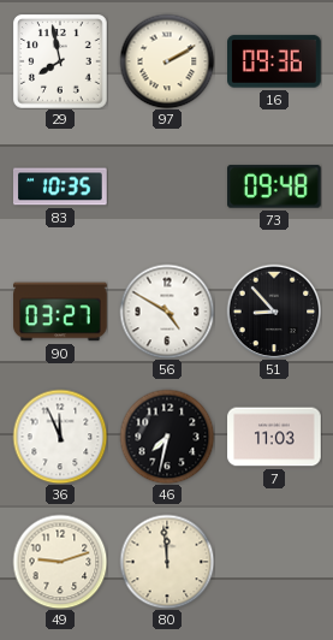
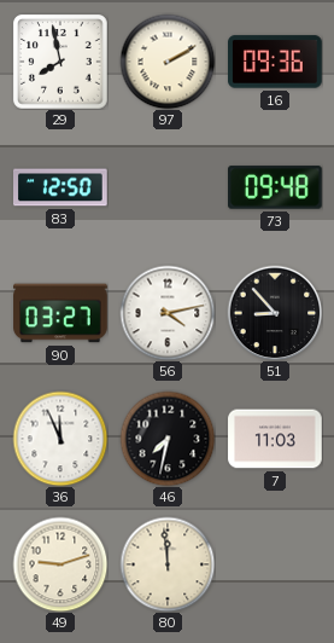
83: 10:35 -> 12:50
56: 4:50 -> 4:13
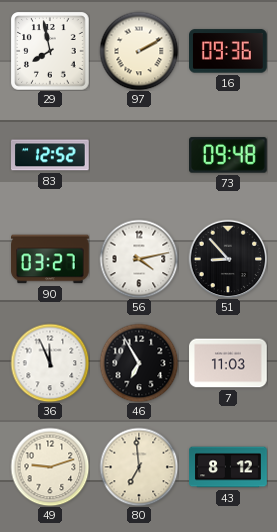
83: 12:50 -> 12:52
46: 7:32 -> 6:55
80: 11:59 -> 6:59
43: none -> 8:12
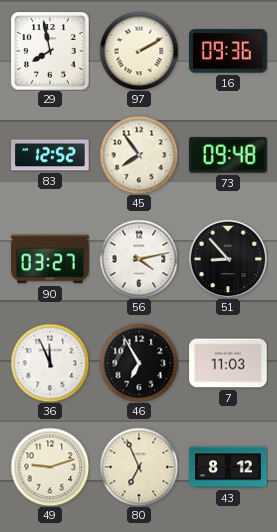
45: none -> 7:54
80: 6:59 -> 6:56
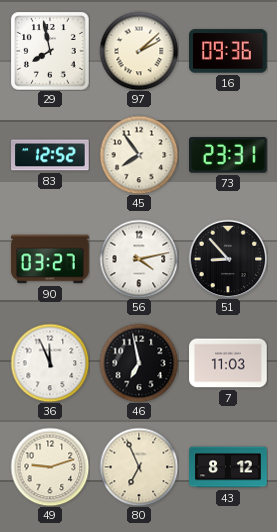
97: 2:10 -> 2:08
73: 09:48 -> 23:31
46: 6:55 -> 6:58
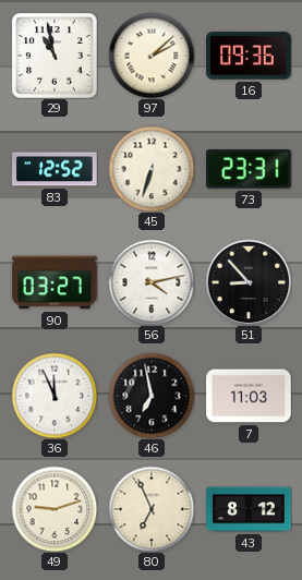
29: 7:58 -> 10:58
45: 7:54 -> 6:33
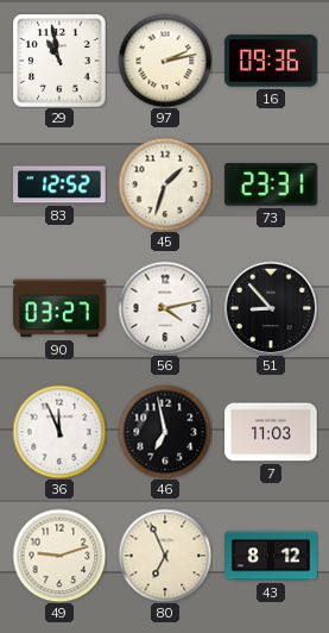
97: 2:08 -> 2:13
45: 6:33 -> 1:33
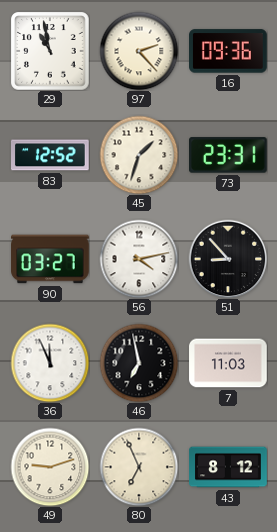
97: 2:13 -> 2:23
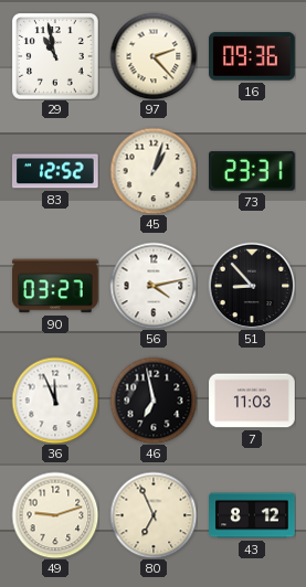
45: 1:33 -> 1:03
